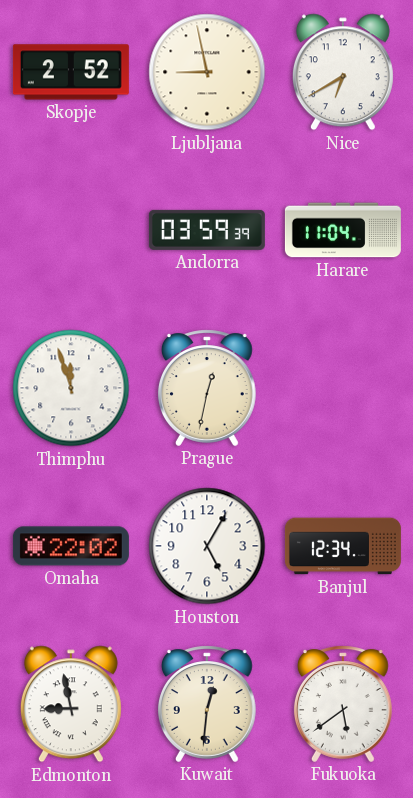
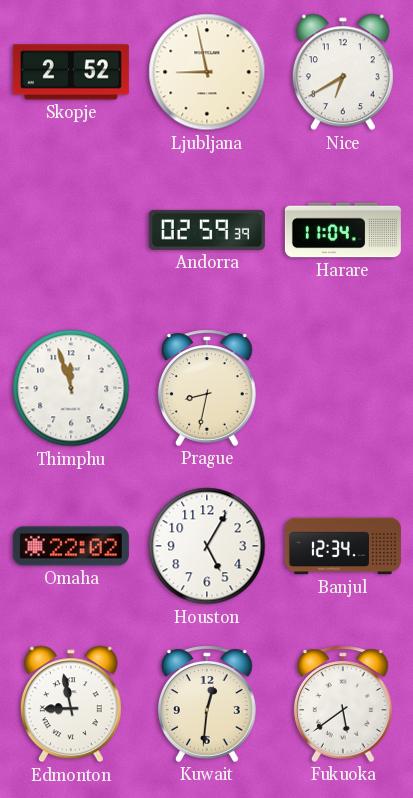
Andorra: 03:59 -> 02:59
Prague: 12:32 -> 8:32
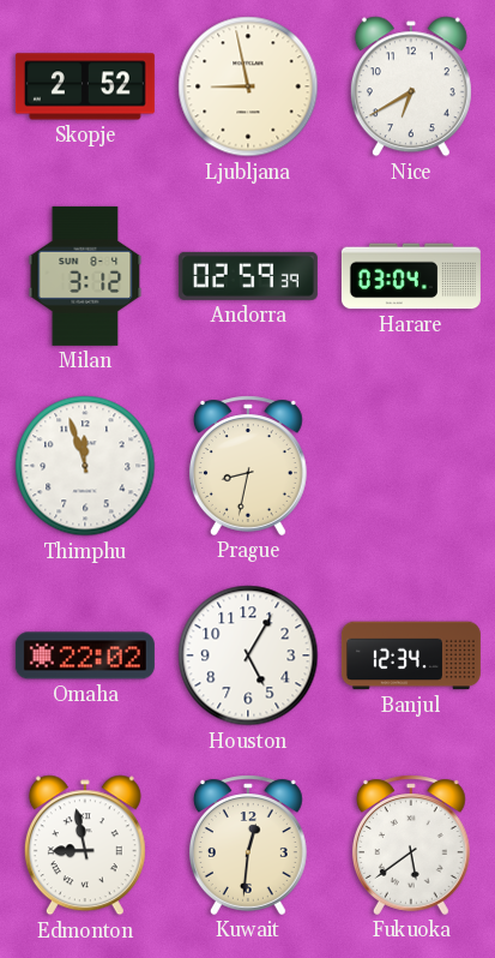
Milan: none -> 3:12
Harare: 11:04 -> 03:04
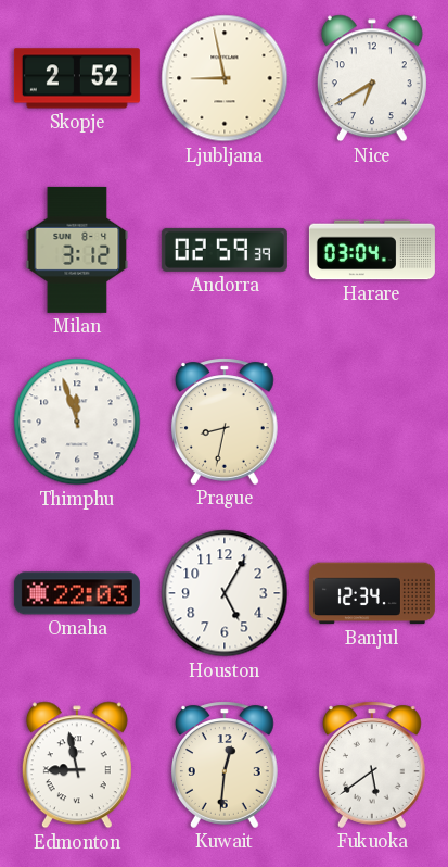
Omaha: 22:02 -> 22:03
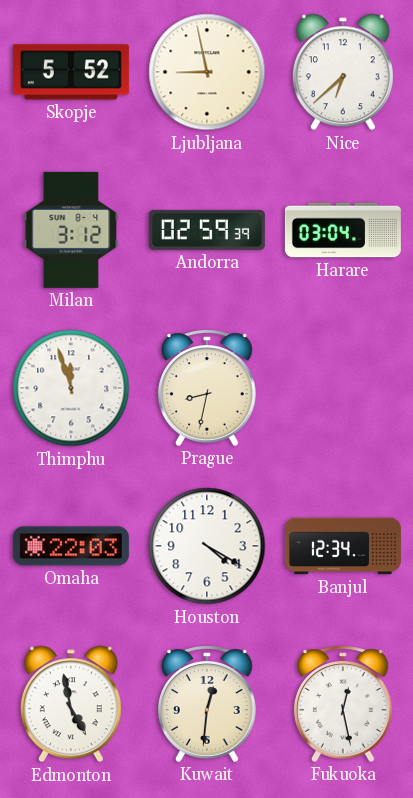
Skopje: 2:52 -> 5:52
Nice: 6:40 -> 6:38
Houston: 5:05 -> 4:20
Edmonton: 8:58 -> 4:58
Fukuoka: 5:39 -> 12:28
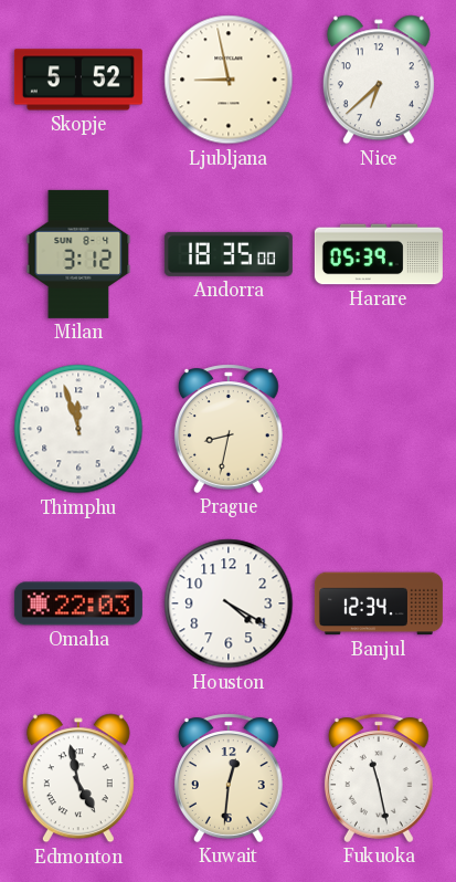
Andorra: 02:59 -> 18:35
Harare: 03:04 -> 05:39
Fukuoka: 12:28 -> 11:28
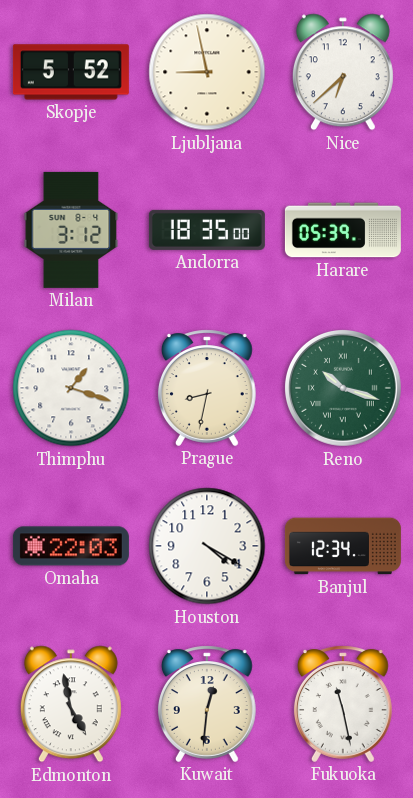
Thimphu: 11:57 -> 1:18
Reno: none -> 10:18
